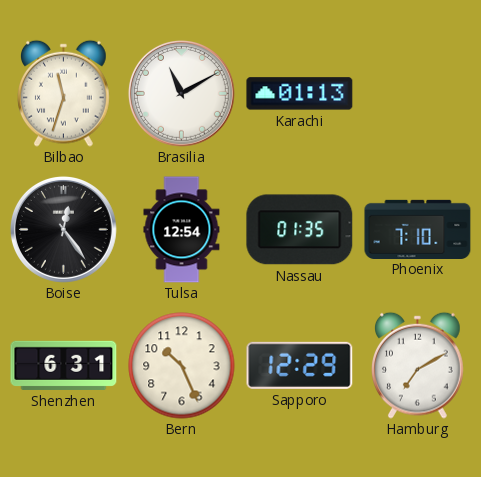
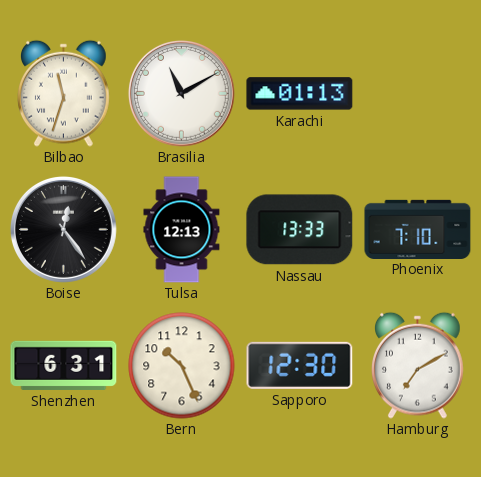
Tulsa: 12:54 -> 12:13
Nassau: 01:35 -> 13:33
Sapporo: 12:29 -> 12:30
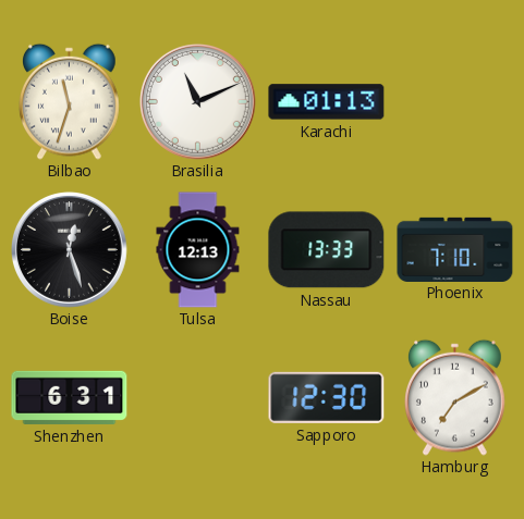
Brasilia: 11:10 -> 11:11
Boise: 12:24 -> 12:27
Bern: 10:26 -> none
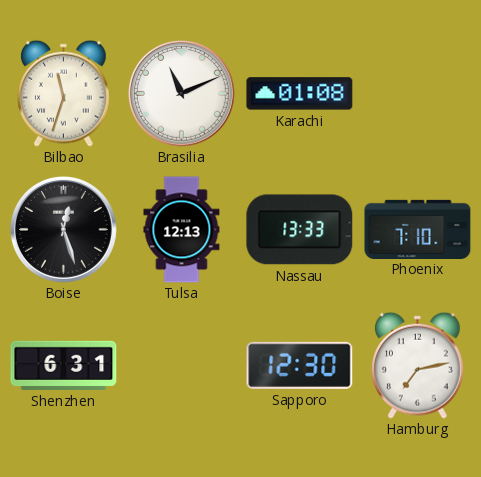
Karachi: 01:13 -> 01:08
Hamburg: 7:10 -> 7:13
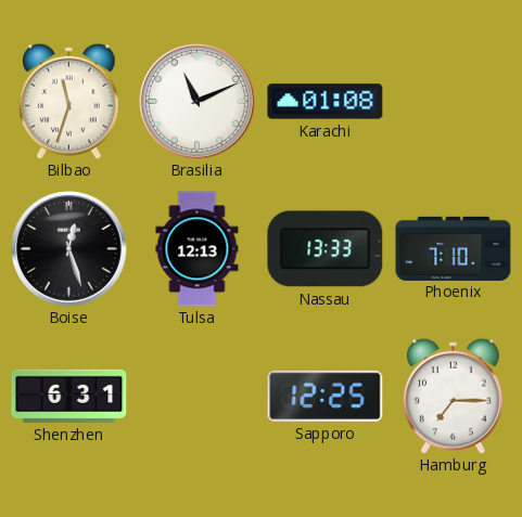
Sapporo: 12:30 -> 12:25
Hamburg: 7:13 -> 7:15
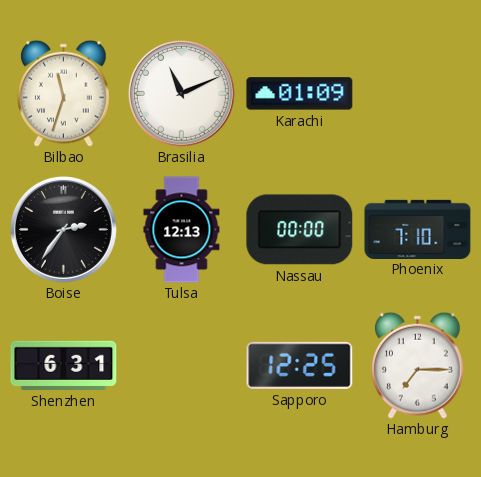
Karachi: 01:08 -> 01:09
Boise: 12:27 -> 2:36
Nassau: 13:33 -> 00:00
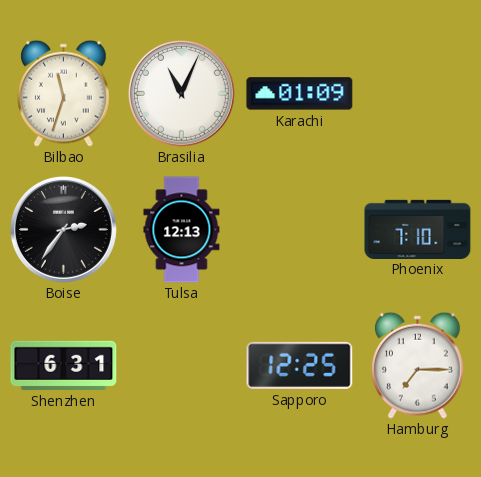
Brasilia: 11:11 -> 11:04
Nassau: 00:00 -> none
